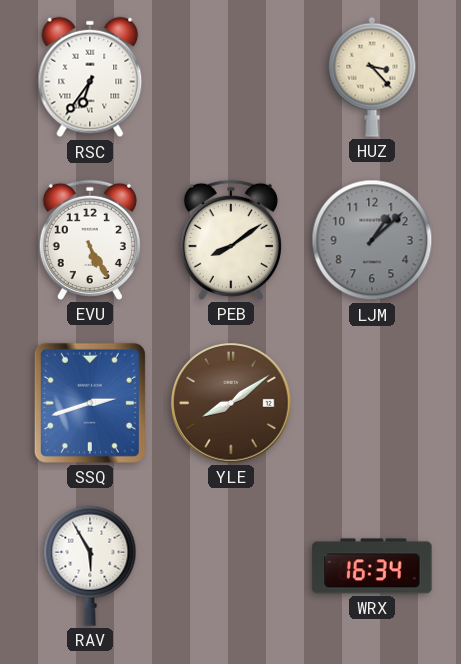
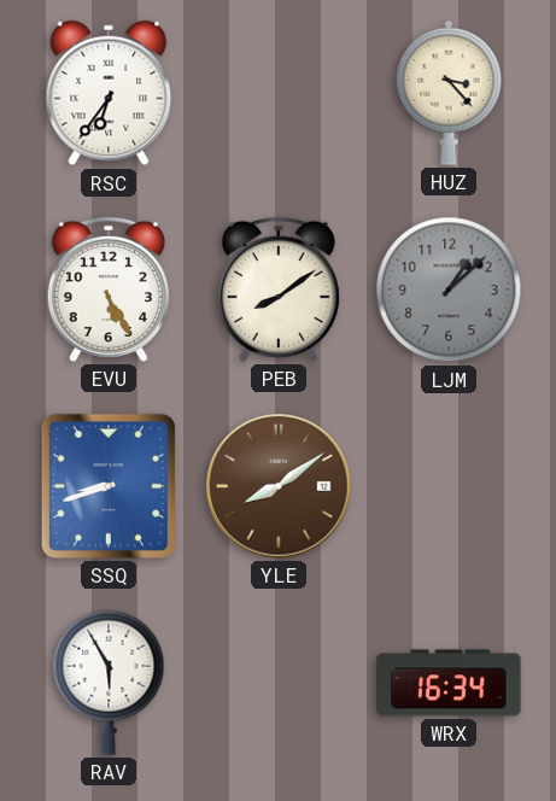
SSQ: 2:42 -> 8:42
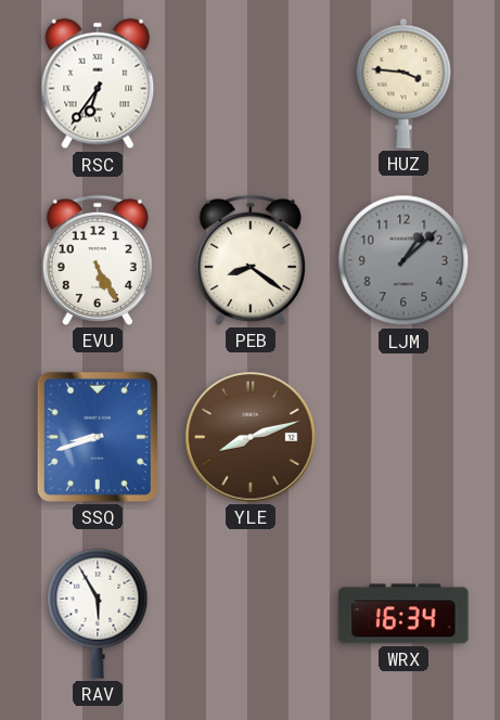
HUZ: 3:23 -> 3:46
PEB: 8:09 -> 8:21
YLE: 8:09 -> 8:12
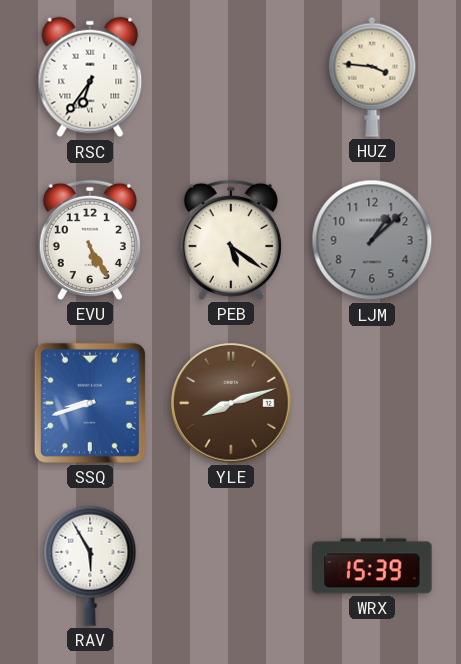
PEB: 8:21 -> 5:21
WRX: 16:34 -> 15:39
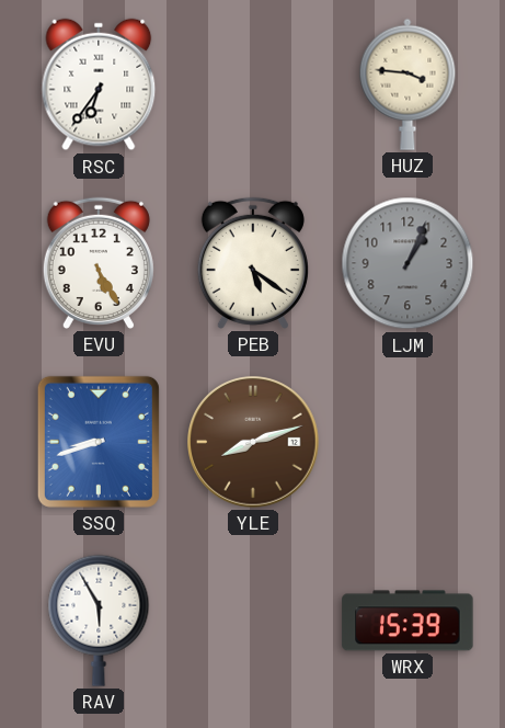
LJM: 1:08 -> 1:04
